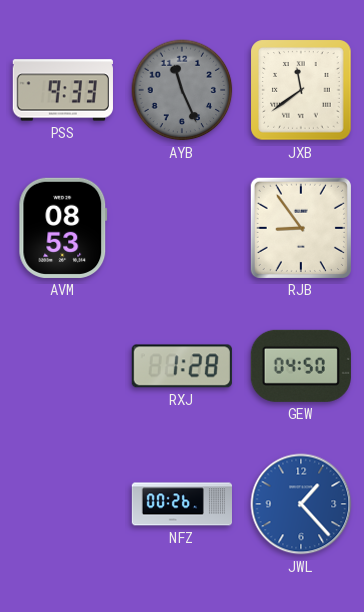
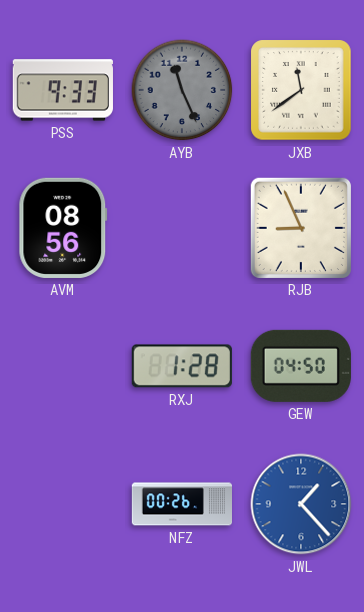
AVM: 08:53 -> 08:56
RJB: 8:54 -> 8:56
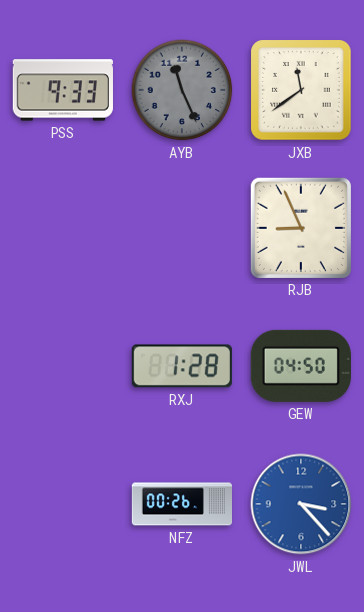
AVM: 08:56 -> none
JWL: 1:23 -> 3:23
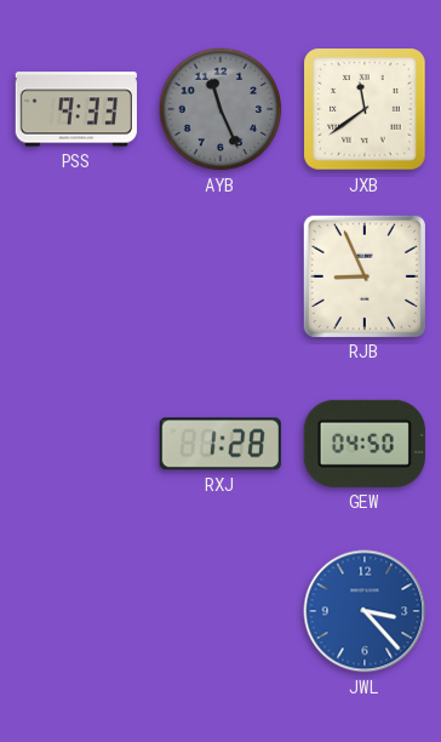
NFZ: 00:26 -> none
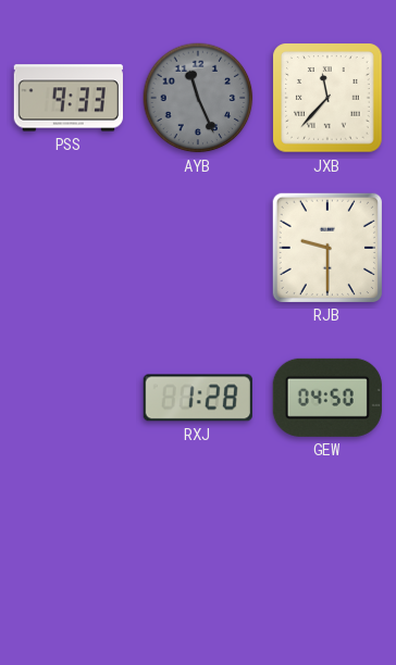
JXB: 11:39 -> 11:37
RJB: 8:56 -> 9:30
JWL: 3:23 -> none
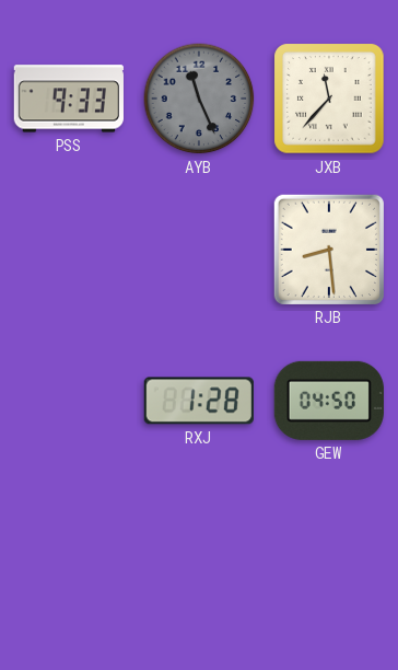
RJB: 9:30 -> 8:29
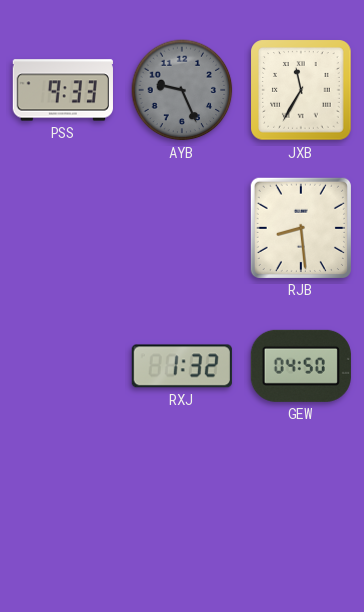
AYB: 11:26 -> 9:26
JXB: 11:37 -> 11:35
RXJ: 1:28 -> 1:32
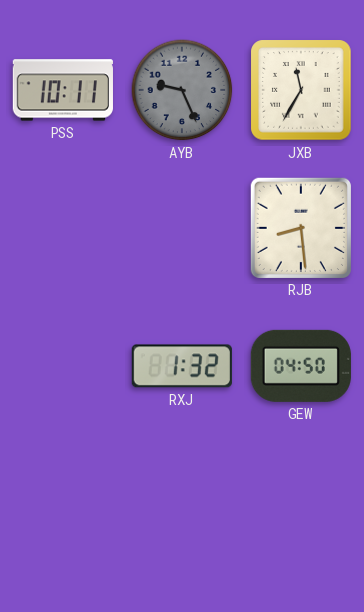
PSS: 9:33 -> 10:11
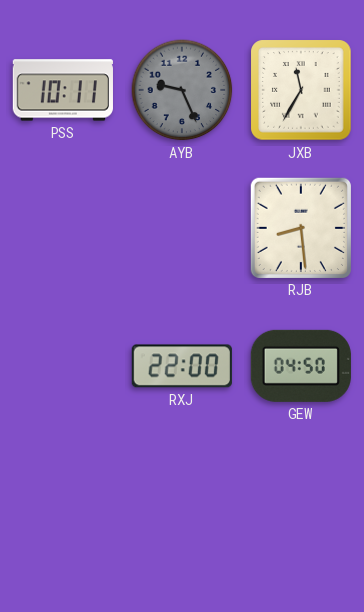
RXJ: 1:32 -> 22:00
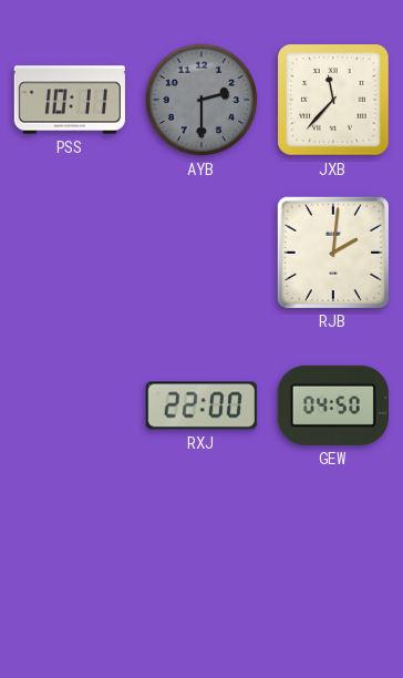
AYB: 9:26 -> 2:30
JXB: 11:35 -> 11:37
RJB: 8:29 -> 2:01
